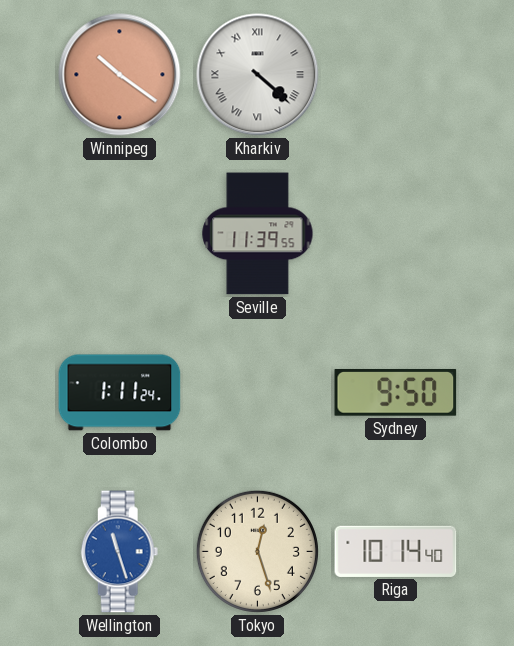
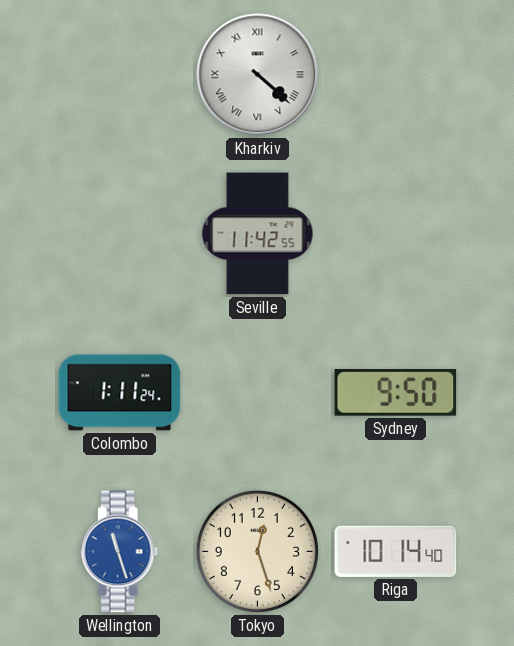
Winnipeg: 10:21 -> none
Seville: 11:39 -> 11:42
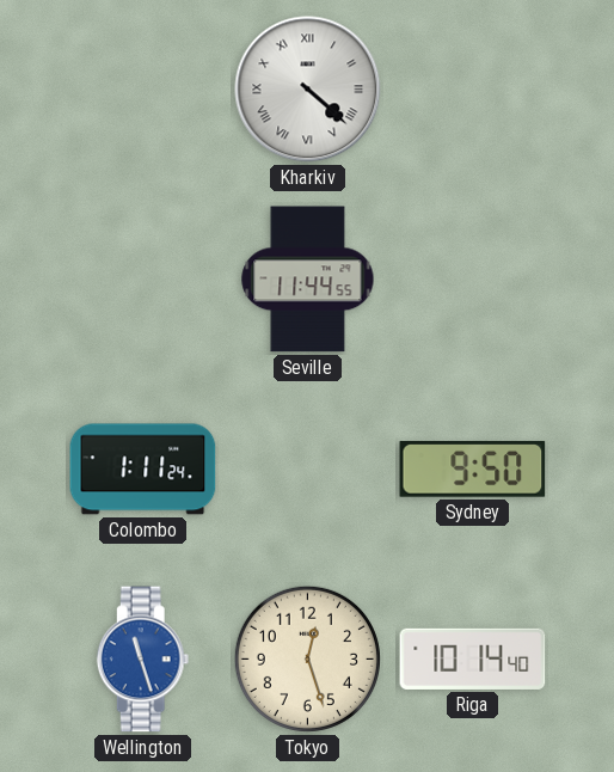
Seville: 11:42 -> 11:44
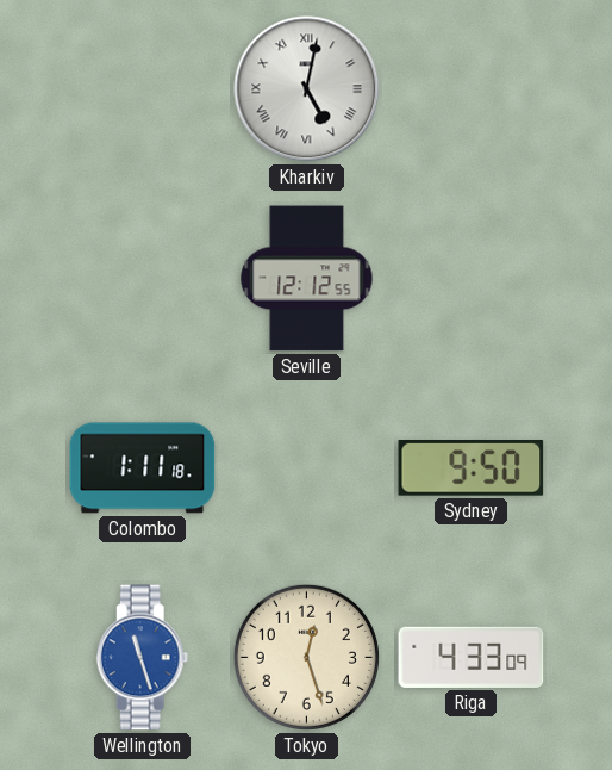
Kharkiv: 4:22 -> 5:02
Seville: 11:44 -> 12:12
Colombo: 1:11:24 -> 1:11:18
Riga: 10:14 -> 4:33
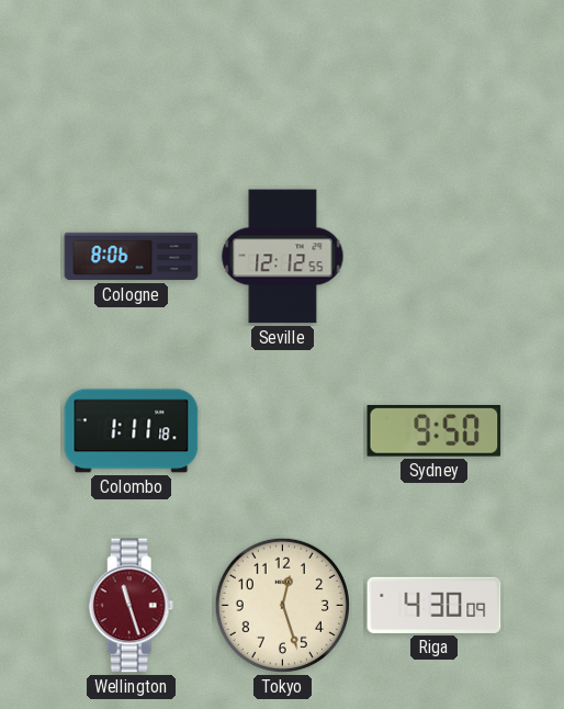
Kharkiv: 5:02 -> none
Cologne: none -> 8:06
Wellington dial: blue -> burgundy
Riga: 4:33 -> 4:30
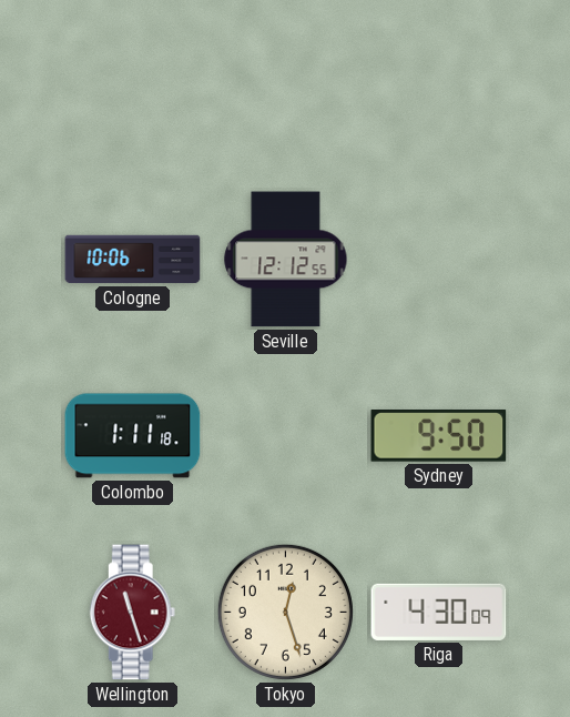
Cologne: 8:06 -> 10:06
